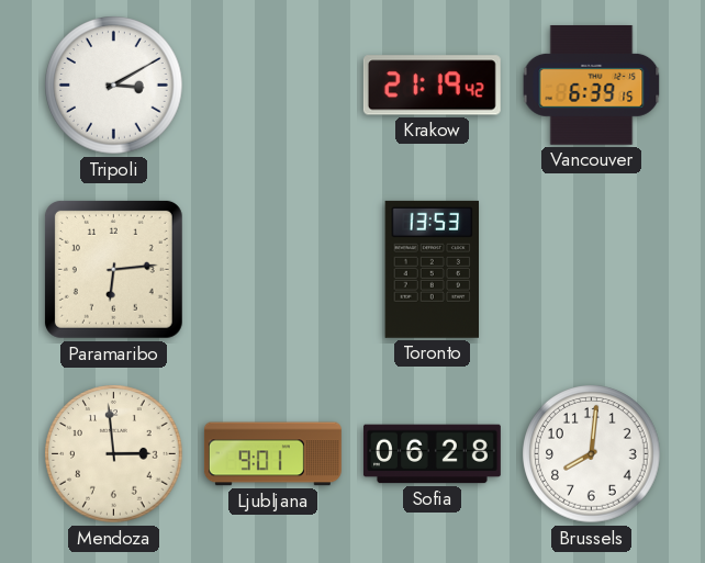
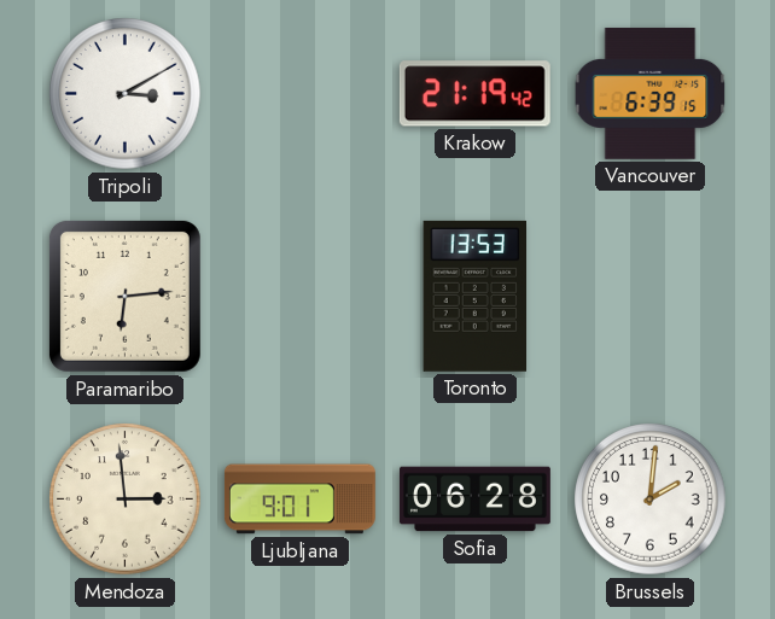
Brussels: 8:01 -> 2:01
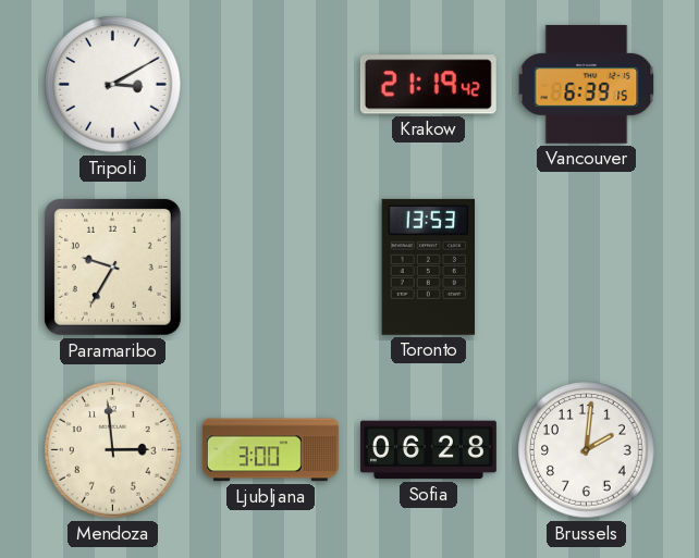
Paramaribo: 6:14 -> 9:35
Ljubljana: 9:01 -> 3:00
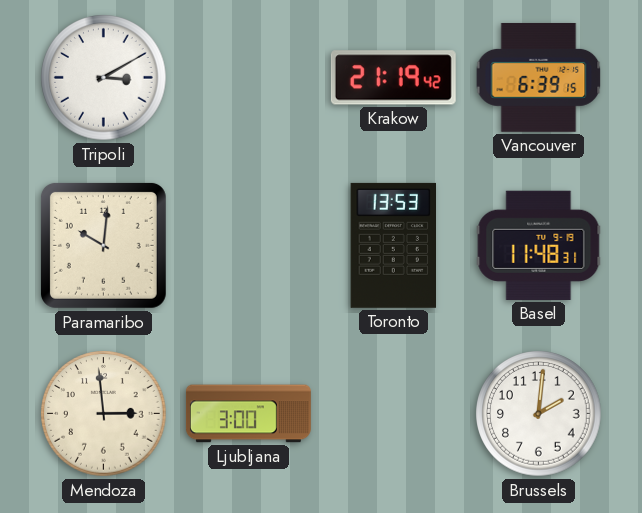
Paramaribo: 9:35 -> 10:01
Basel: none -> 11:48
Sofia: 06:28 -> none
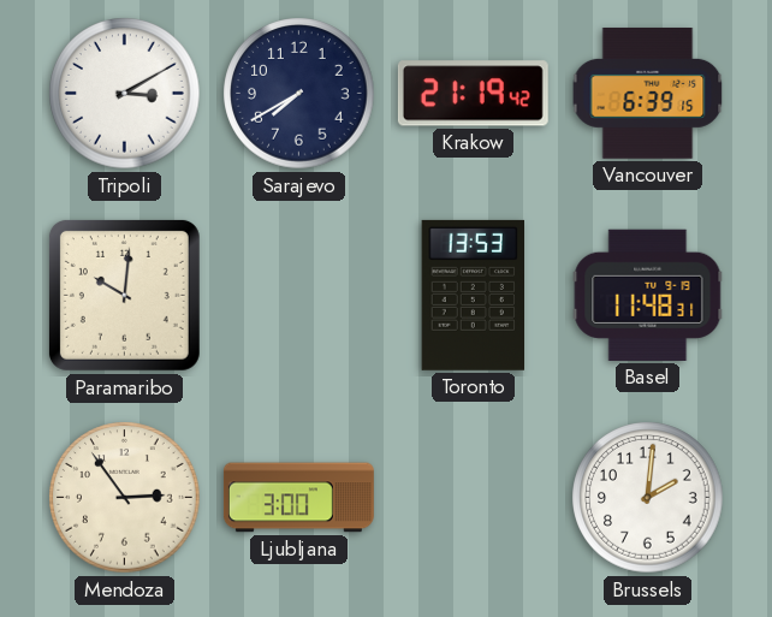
Sarajevo: none -> 7:40
Mendoza: 2:59 -> 2:54
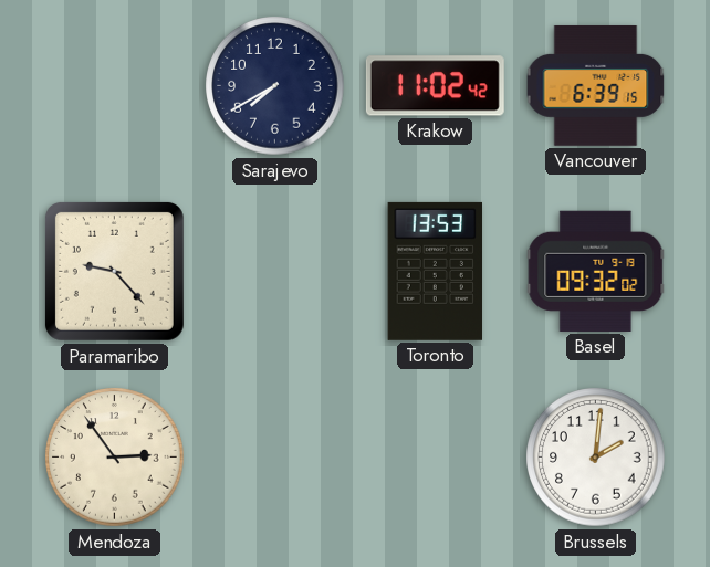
Tripoli: 3:10 -> none
Krakow: 21:19 -> 11:02
Paramaribo: 10:01 -> 9:23
Basel: 11:48 -> 09:32
Ljubljana: 3:00 -> none
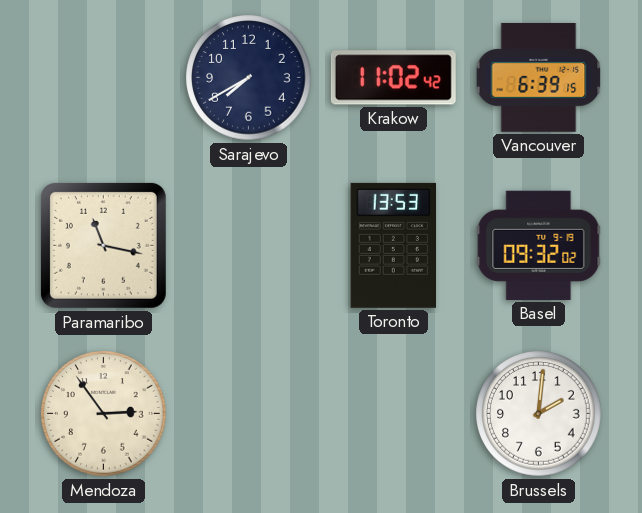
Paramaribo: 9:23 -> 11:17
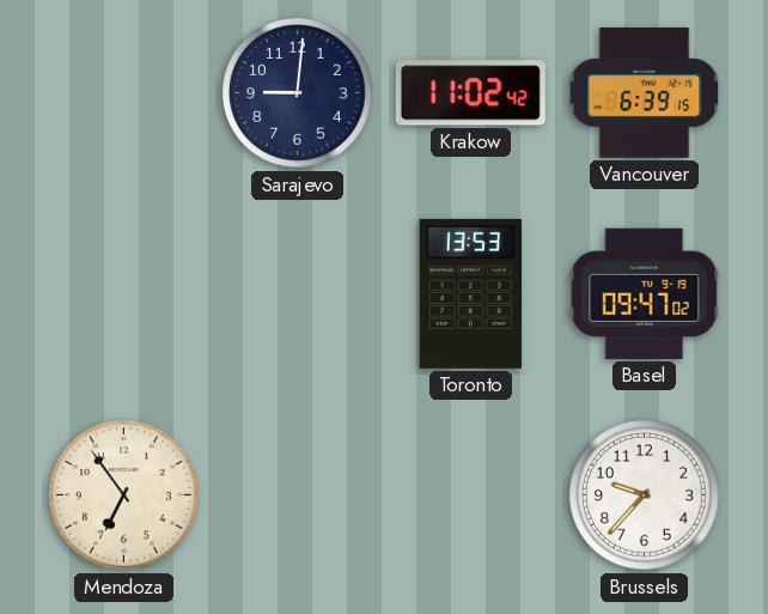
Sarajevo: 7:40 -> 9:01
Paramaribo: 11:17 -> none
Basel: 09:32 -> 09:47
Mendoza: 2:54 -> 6:54
Brussels: 2:01 -> 9:37
